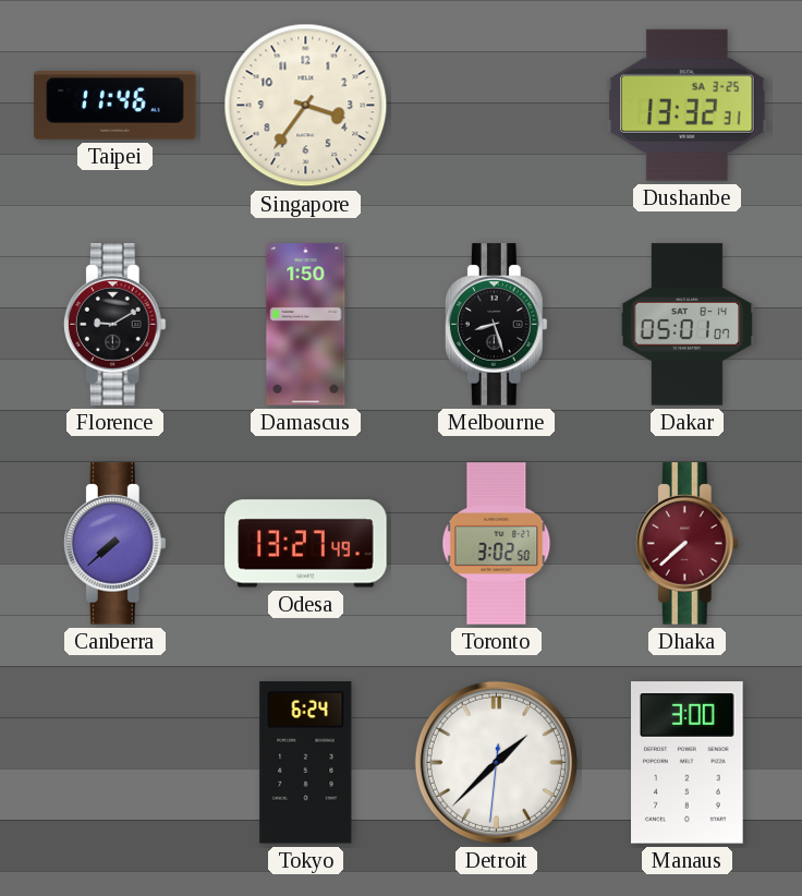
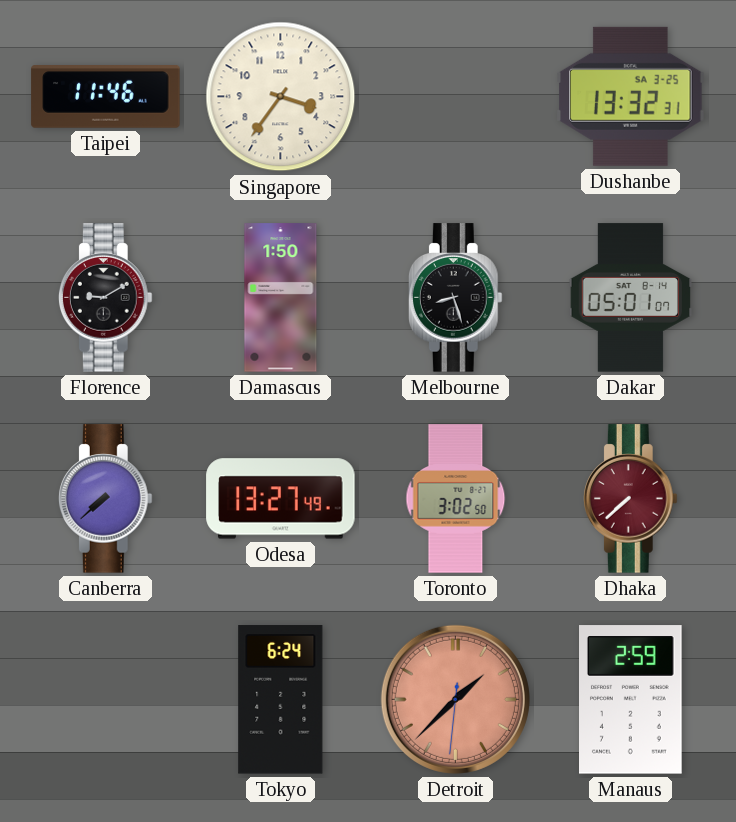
Detroit dial: white -> salmon
Manaus: 3:00 -> 2:59
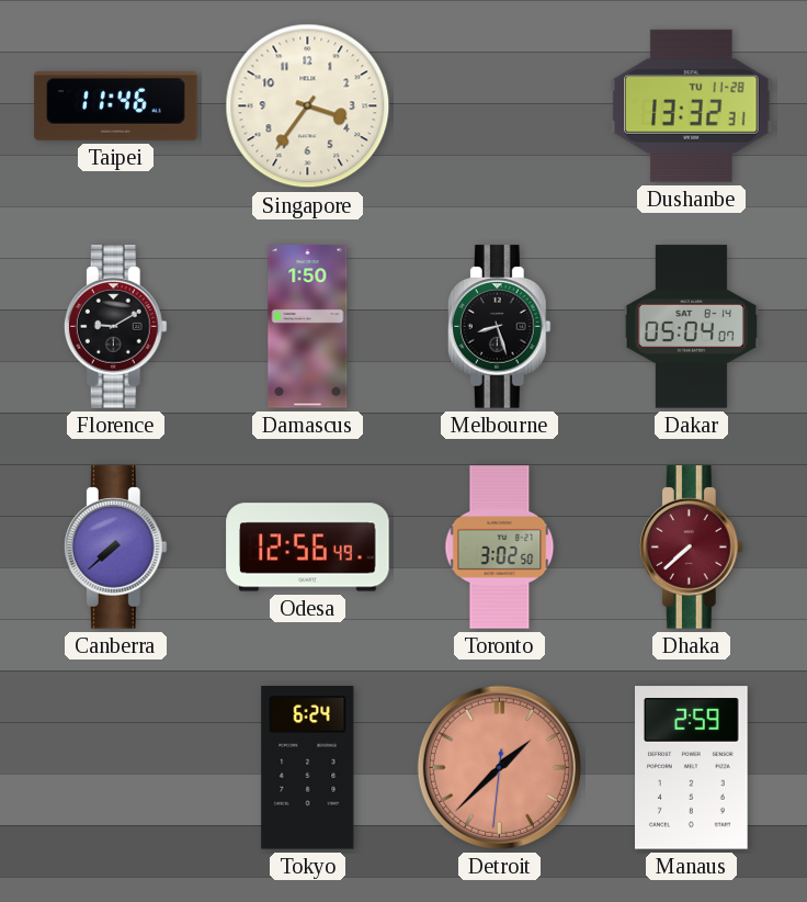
Dushanbe date: SA 3-25 -> TU 11-28
Dakar: 05:01 -> 05:04
Odesa: 13:27 -> 12:56
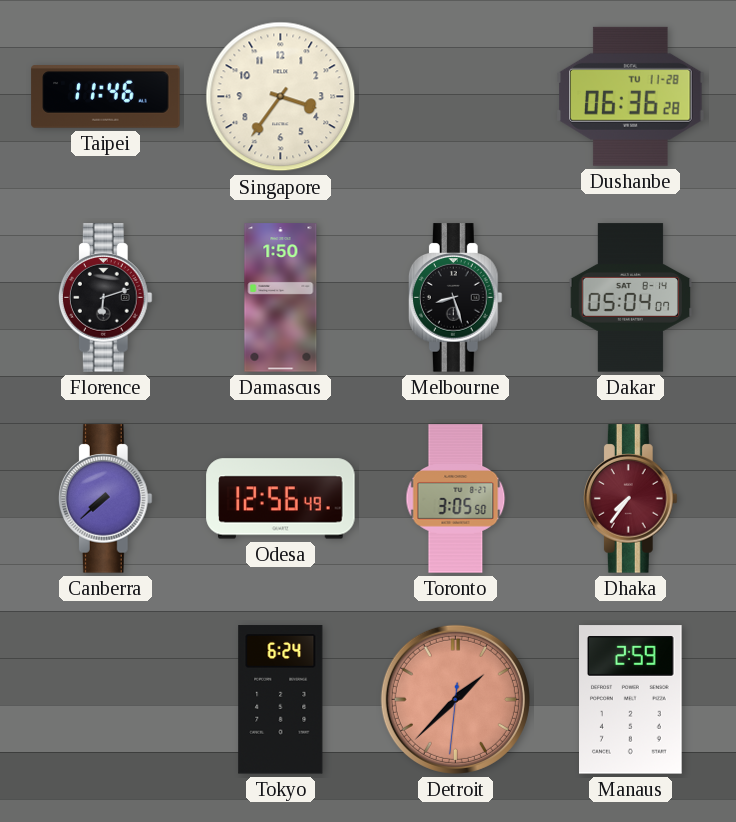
Dushanbe: 13:32 -> 06:36
Florence: 9:10 -> 6:12
Toronto: 3:02 -> 3:05
Dhaka: 7:38 -> 7:36
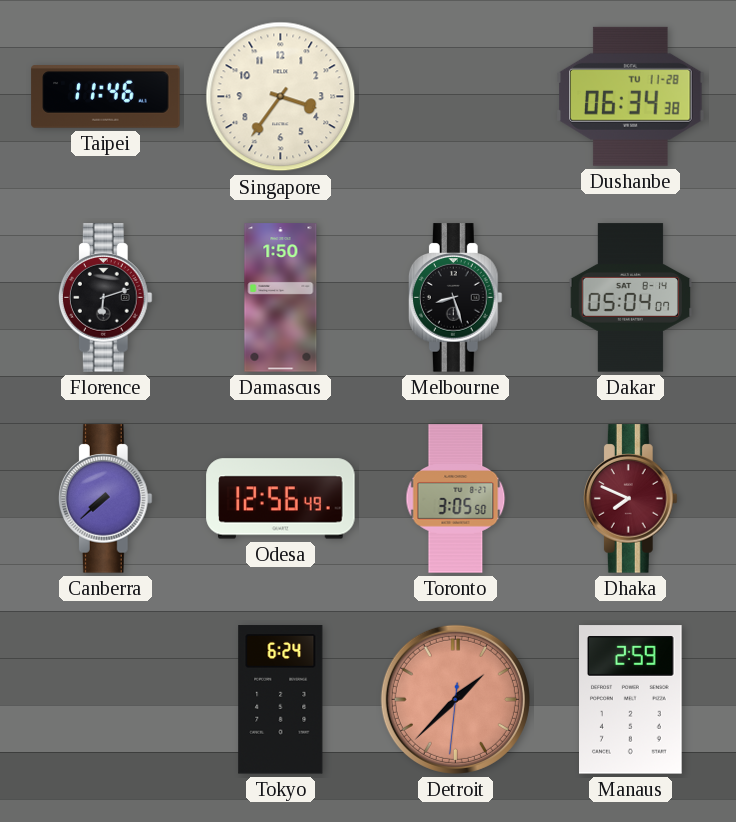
Dushanbe: 06:36 -> 06:34
Dhaka: 7:36 -> 7:49
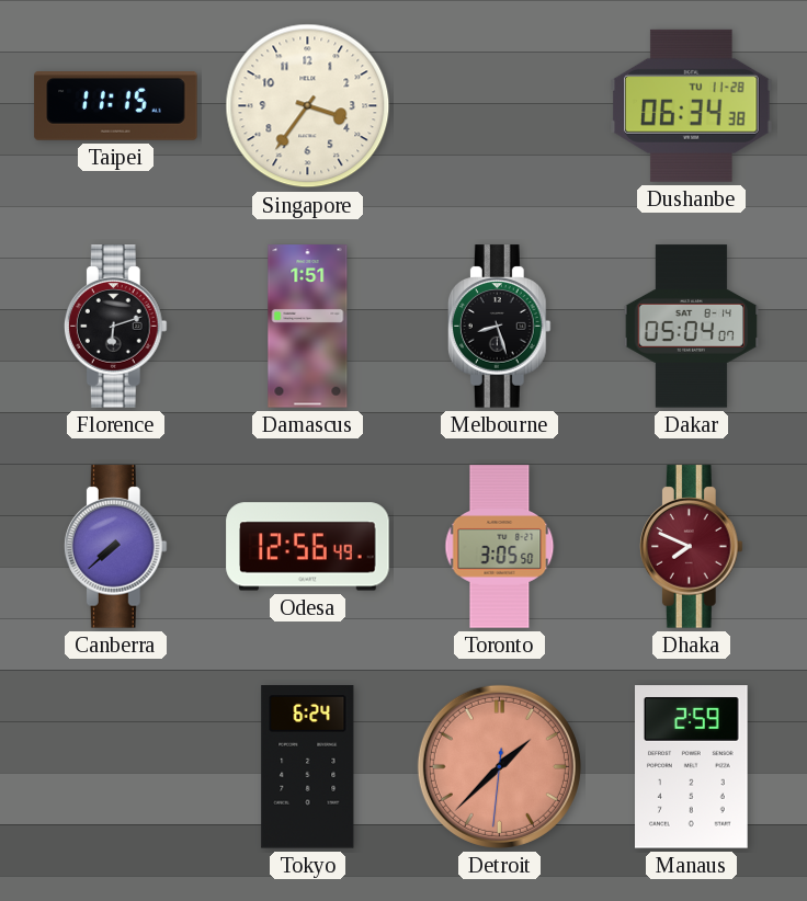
Taipei: 11:46 -> 11:15
Damascus: 1:50 -> 1:51
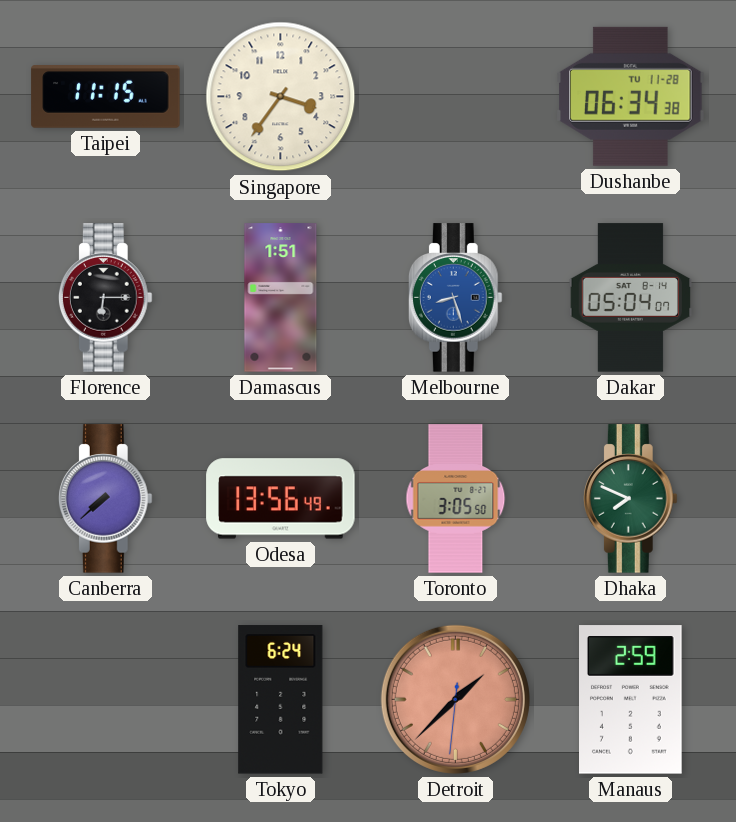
Florence: 6:12 -> 6:15
Melbourne dial: black -> blue
Odesa: 12:56 -> 13:56
Dhaka dial: burgundy -> green
